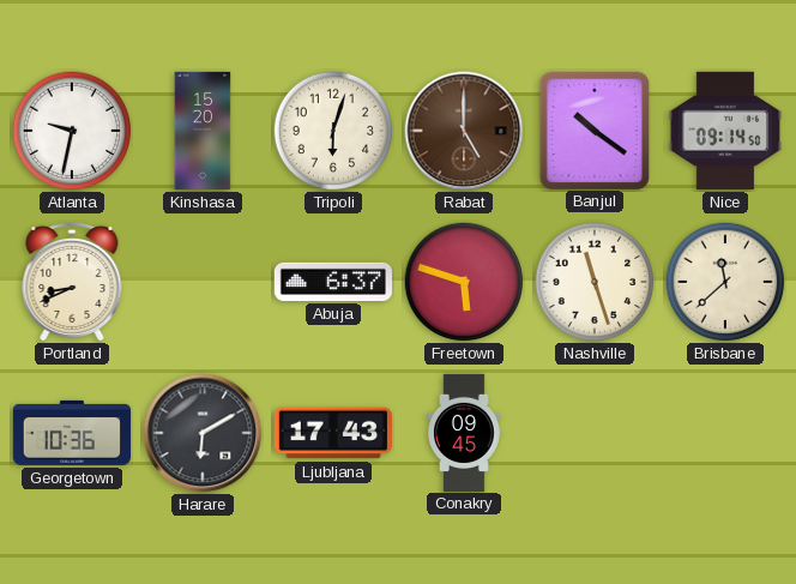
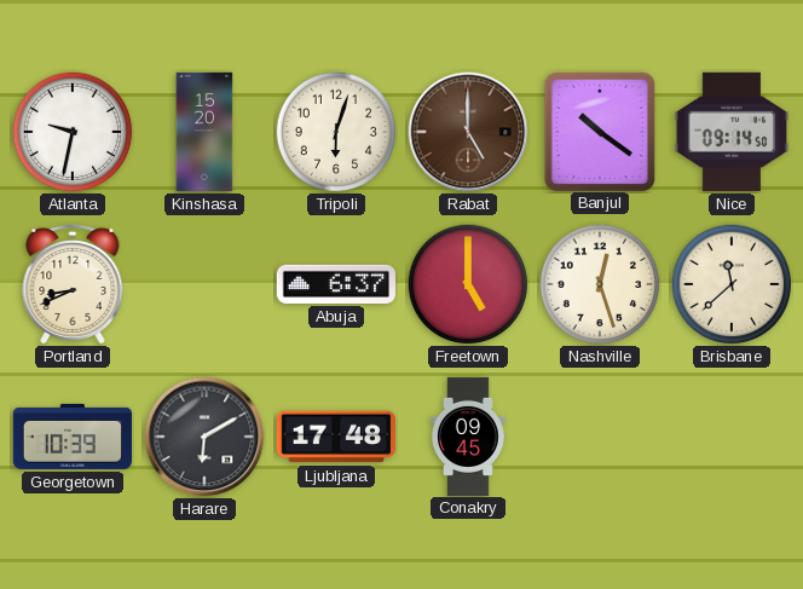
Freetown: 5:48 -> 5:00
Nashville: 11:27 -> 12:27
Georgetown: 10:36 -> 10:39
Ljubljana: 17:43 -> 17:48
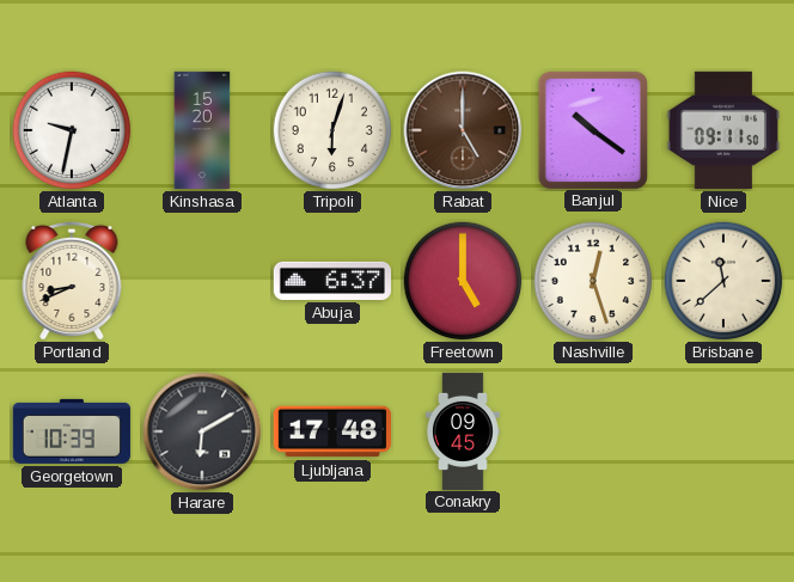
Nice: 09:14 -> 09:11
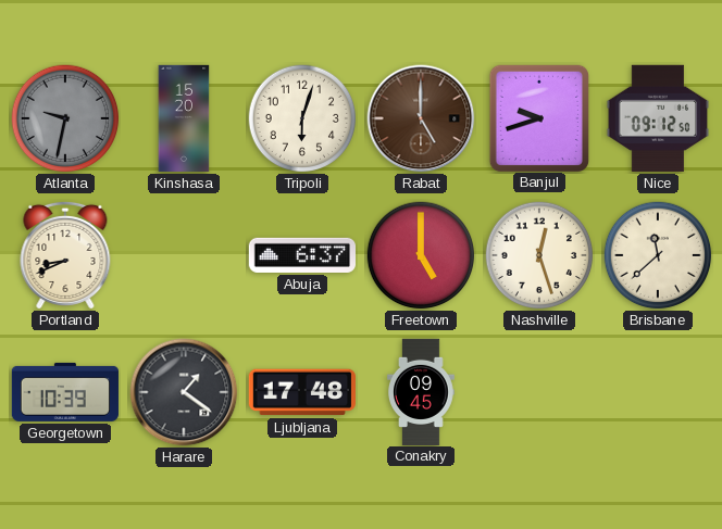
Atlanta dial: white -> grey
Banjul: 10:21 -> 9:42
Nice: 09:11 -> 09:12
Harare: 6:10 -> 1:21
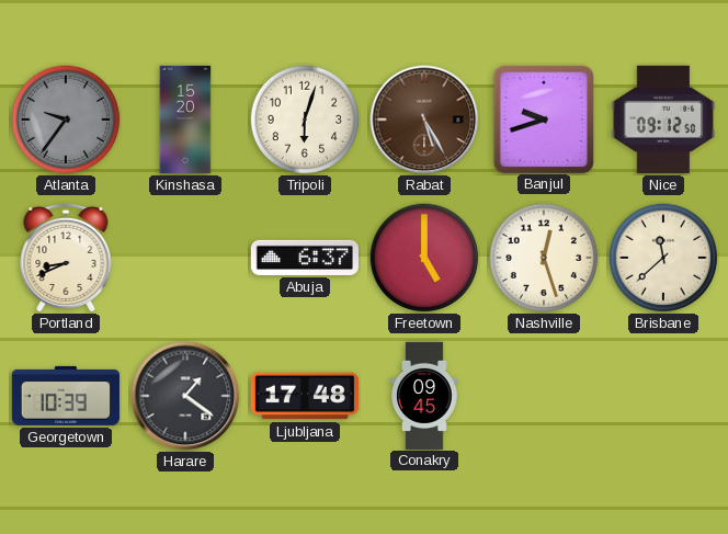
Atlanta: 9:32 -> 9:36
Rabat: 5:00 -> 5:25
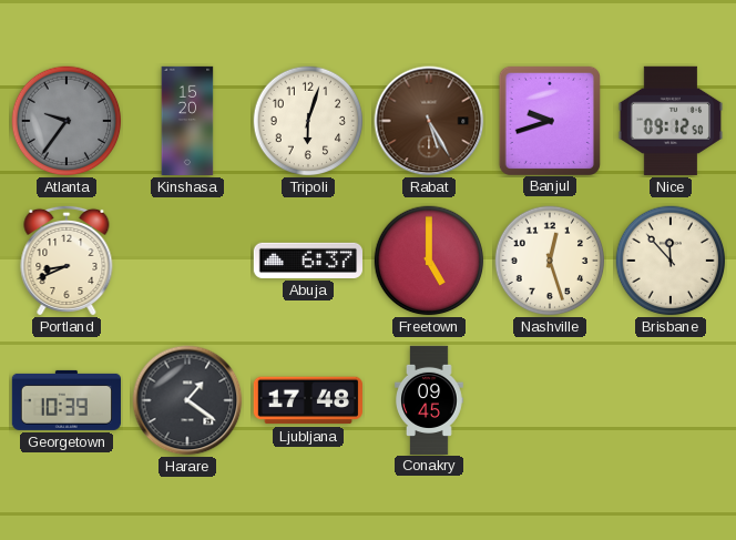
Brisbane: 11:38 -> 11:53
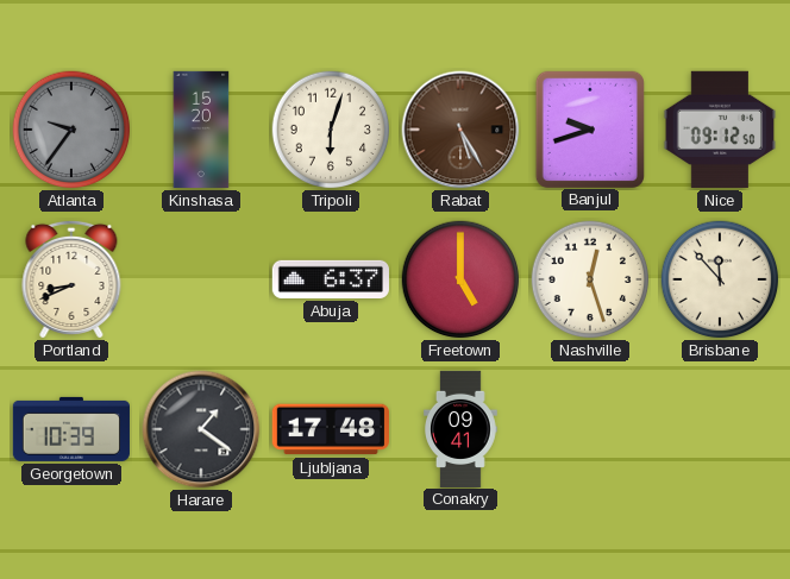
Conakry: 09:45 -> 09:41
